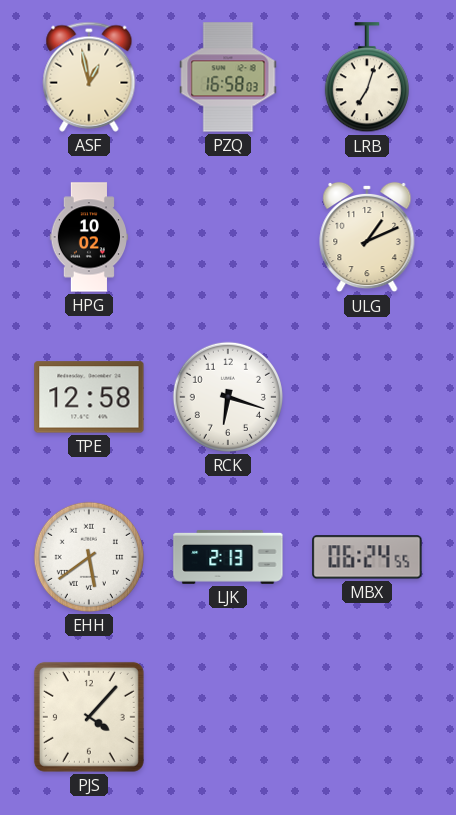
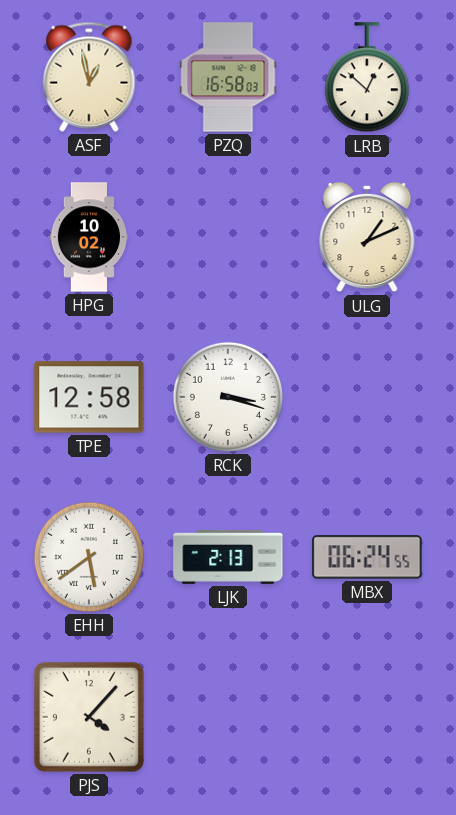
LRB: 7:03 -> 12:52
RCK: 6:18 -> 3:18
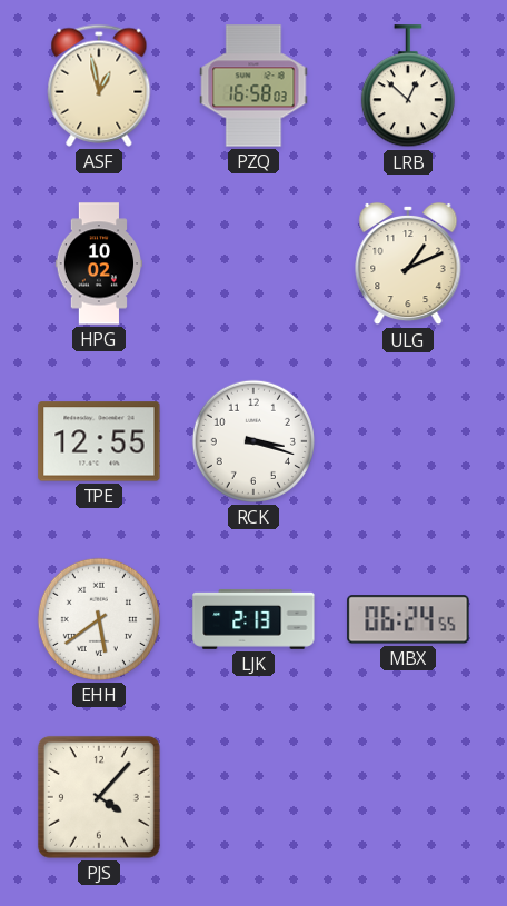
TPE: 12:58 -> 12:55
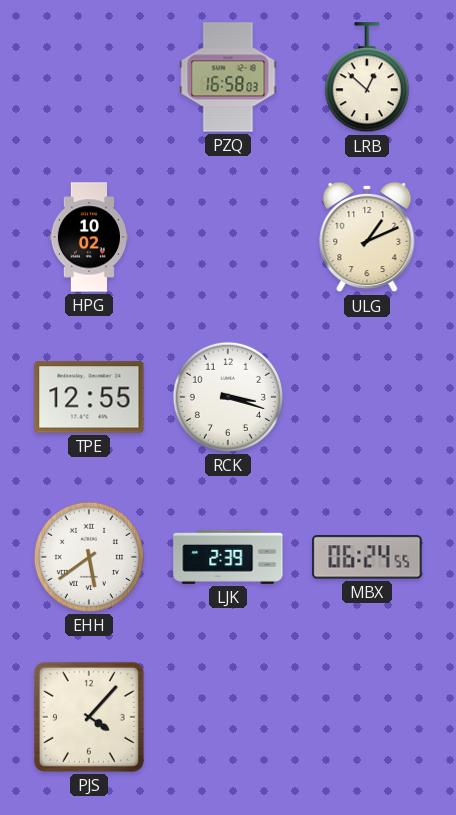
ASF: 12:58 -> none
LJK: 2:13 -> 2:39
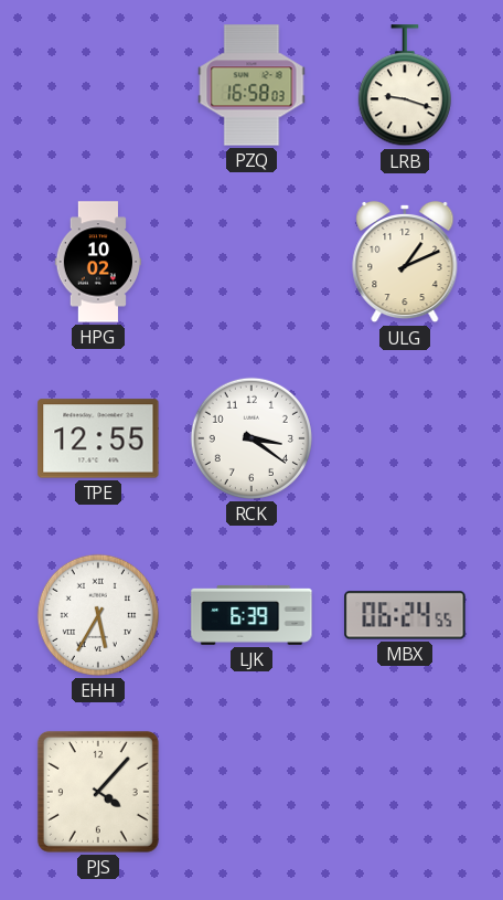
LRB: 12:52 -> 9:18
RCK: 3:18 -> 3:21
EHH: 5:39 -> 5:35
LJK: 2:39 -> 6:39
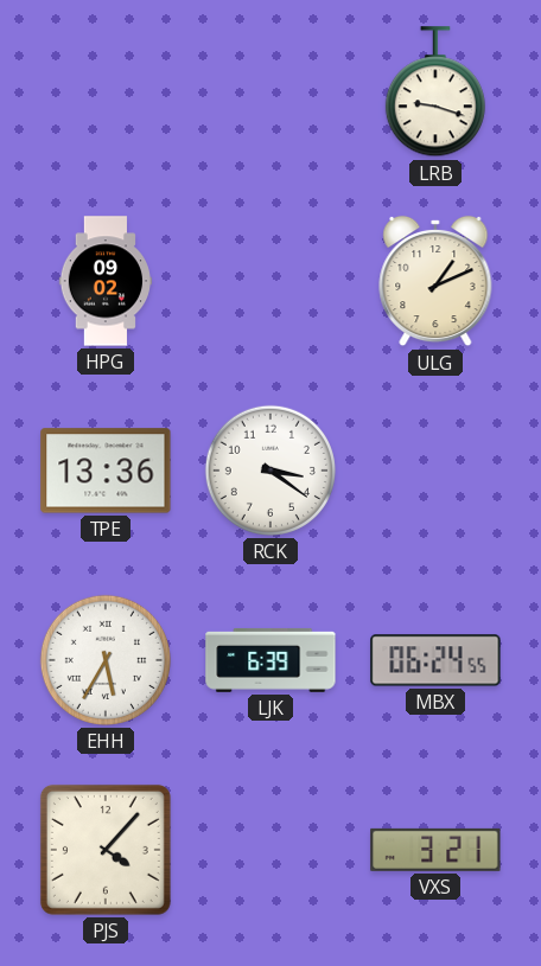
PZQ: 16:58 -> none
HPG: 10:02 -> 09:02
TPE: 12:55 -> 13:36
VXS: none -> 3:21
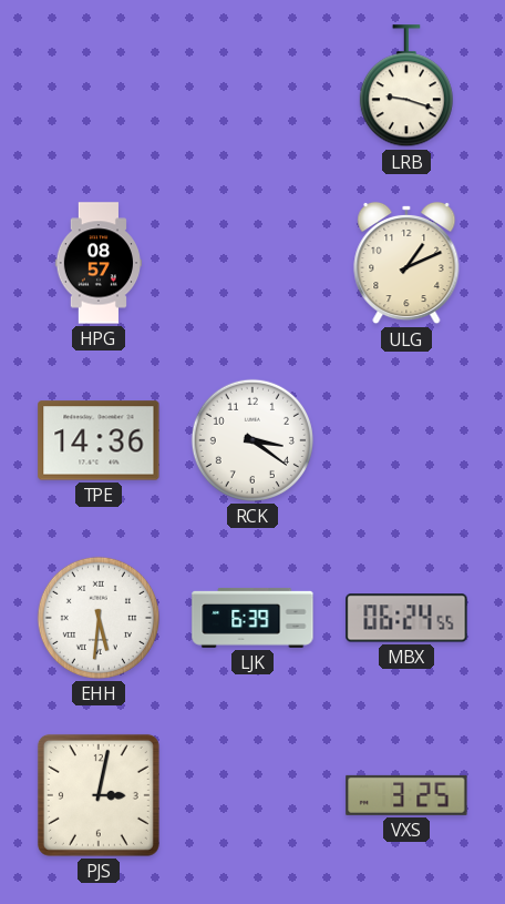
HPG: 09:02 -> 08:57
TPE: 13:36 -> 14:36
EHH: 5:35 -> 5:31
PJS: 4:07 -> 3:02
VXS: 3:21 -> 3:25
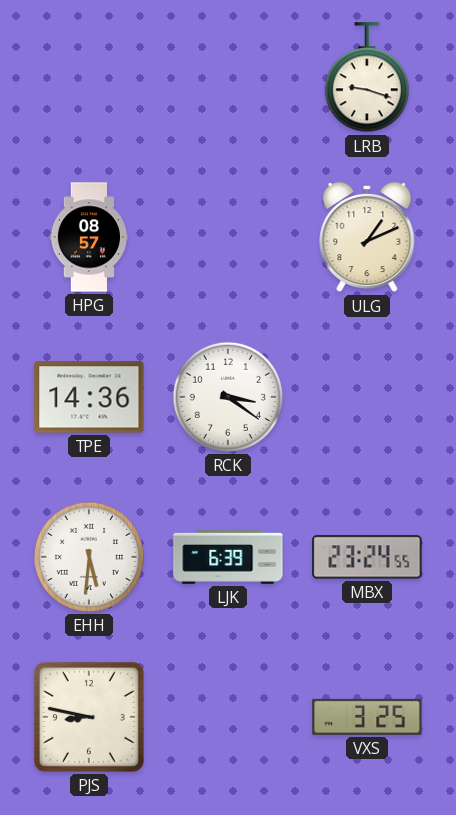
MBX: 06:24 -> 23:24
PJS: 3:02 -> 8:47
